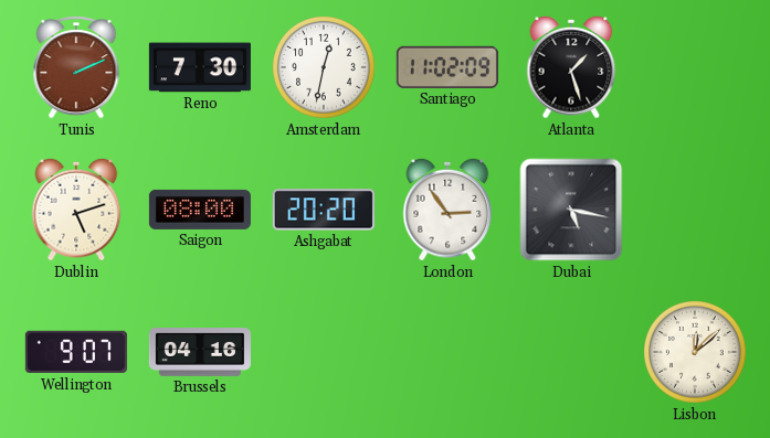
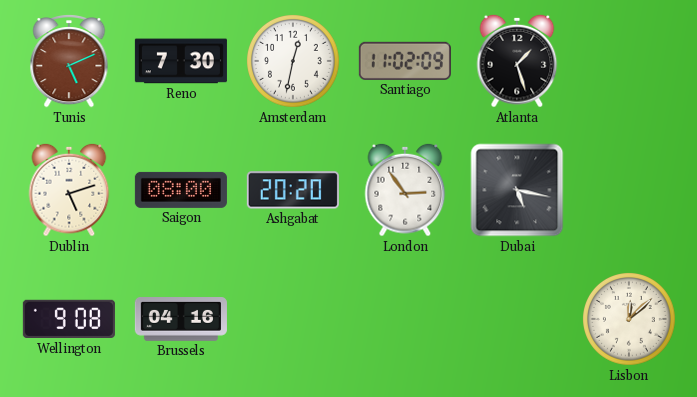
Tunis: 2:11 -> 5:11
Wellington: 9:07 -> 9:08
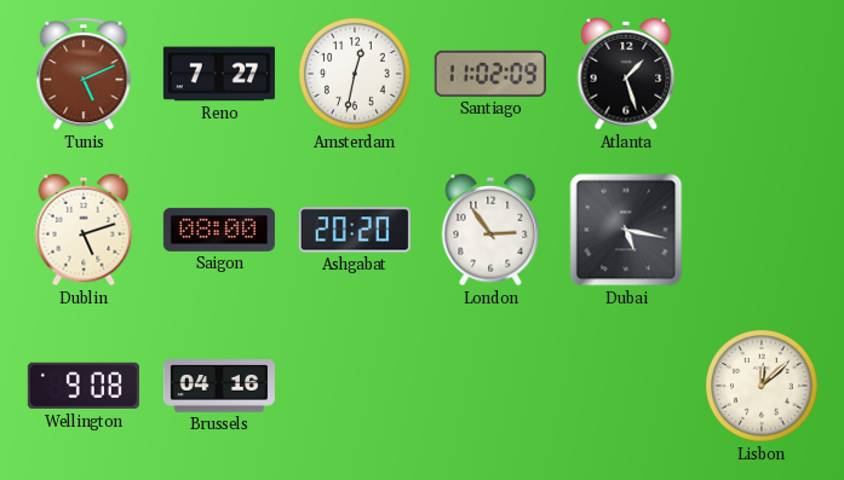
Reno: 7:30 -> 7:27
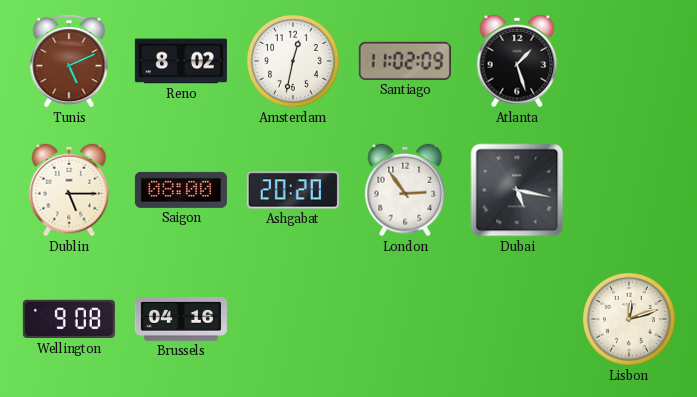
Reno: 7:27 -> 8:02
Dublin: 5:12 -> 5:15
Lisbon: 12:08 -> 12:12
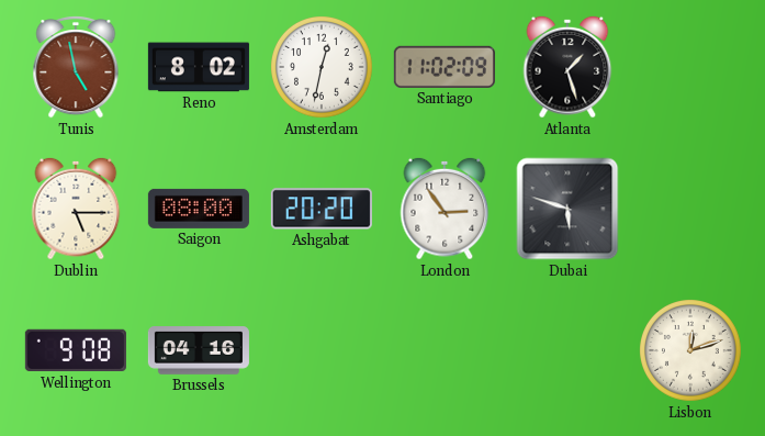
Tunis: 5:11 -> 4:58
Dubai: 5:17 -> 5:48
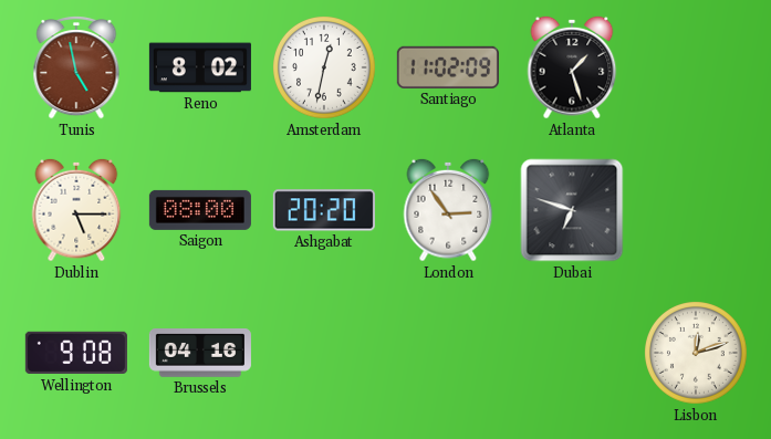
Dubai: 5:48 -> 6:48
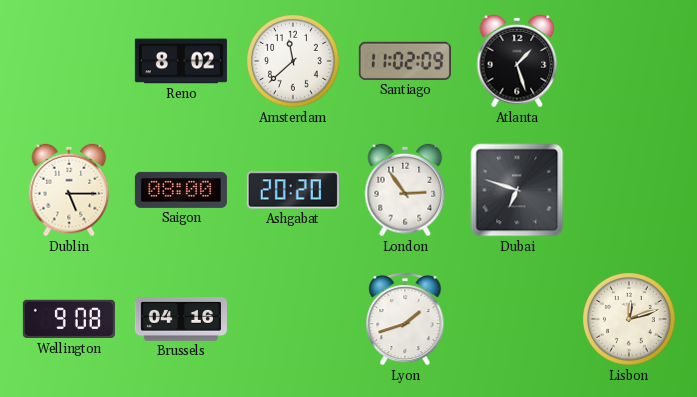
Tunis: 4:58 -> none
Amsterdam: 12:32 -> 11:38
Lyon: none -> 1:42
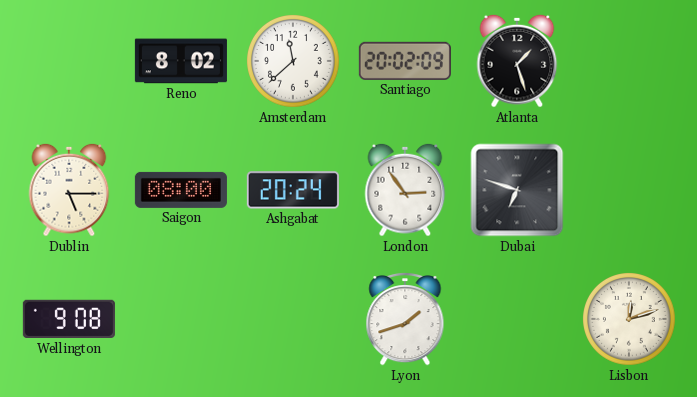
Santiago: 11:02 -> 20:02
Ashgabat: 20:20 -> 20:24
Brussels: 04:16 -> none
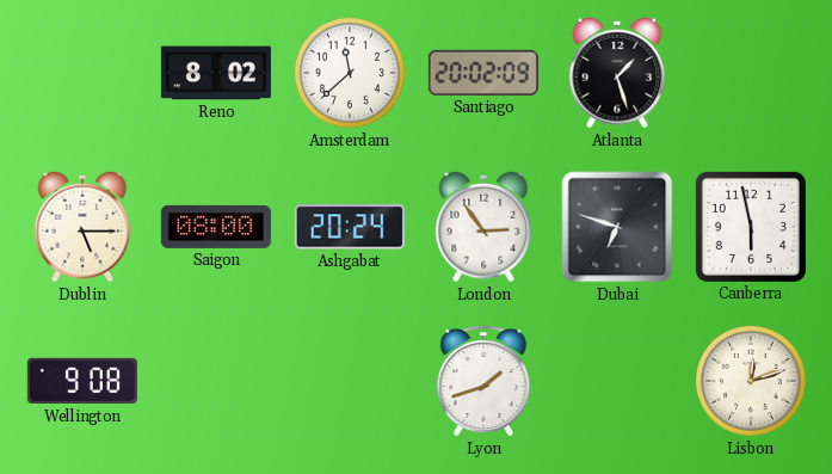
Canberra: none -> 5:58
